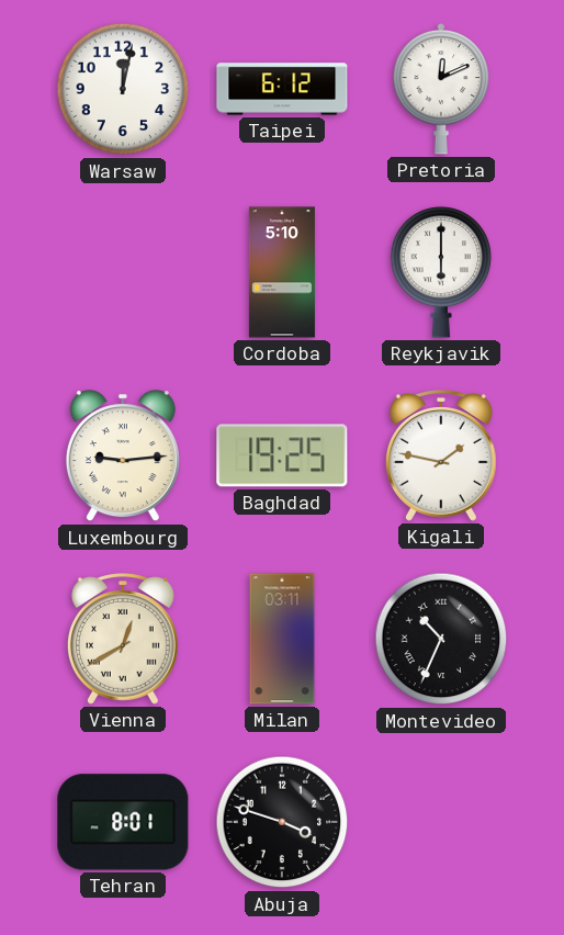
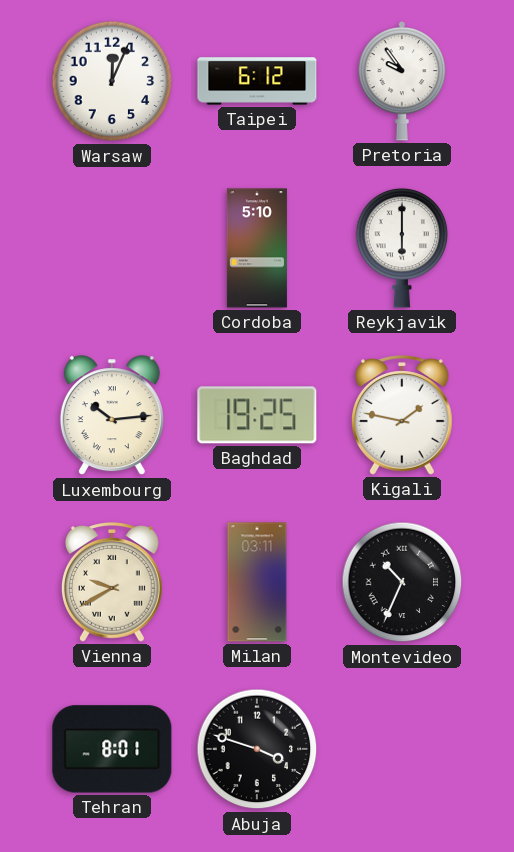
Warsaw: 12:02 -> 12:04
Pretoria: 12:11 -> 9:54
Luxembourg: 9:14 -> 10:14
Vienna: 12:40 -> 9:40
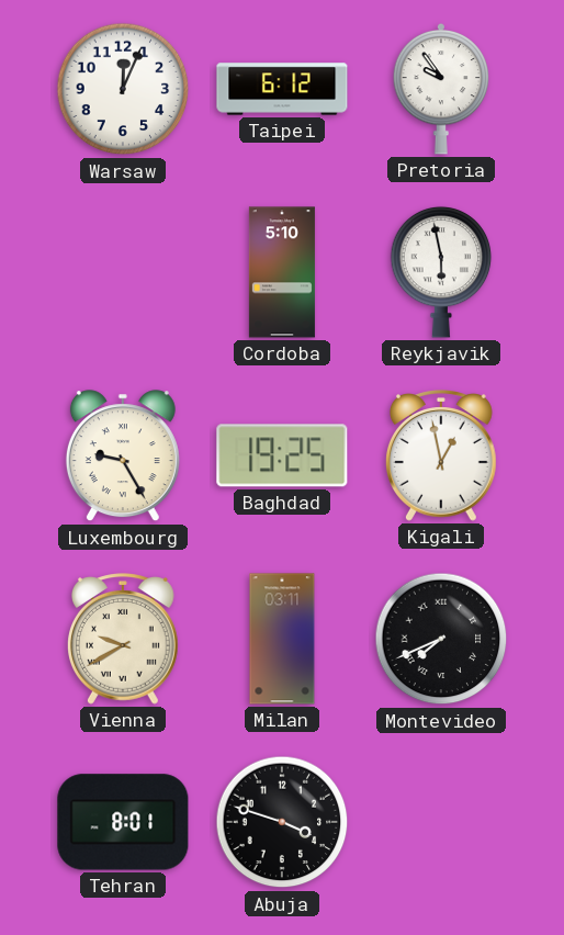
Reykjavik: 6:00 -> 5:58
Luxembourg: 10:14 -> 9:25
Kigali: 1:47 -> 12:58
Montevideo: 10:34 -> 7:41
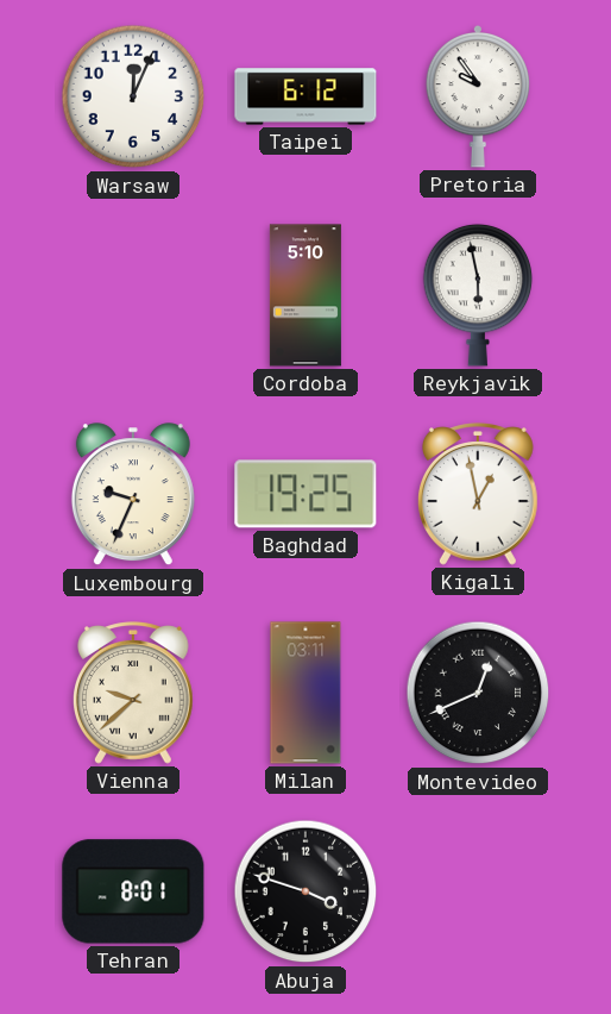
Luxembourg: 9:25 -> 9:34
Vienna: 9:40 -> 9:38
Montevideo: 7:41 -> 12:41
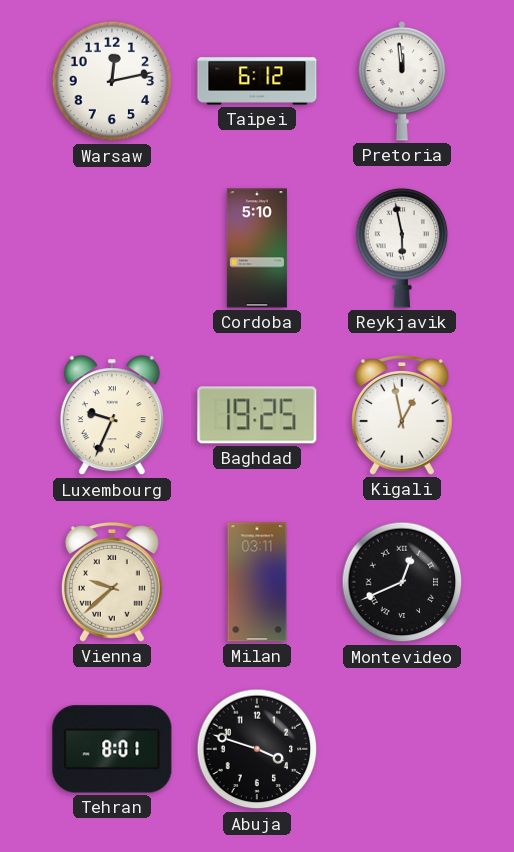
Warsaw: 12:04 -> 12:13
Pretoria: 9:54 -> 11:59
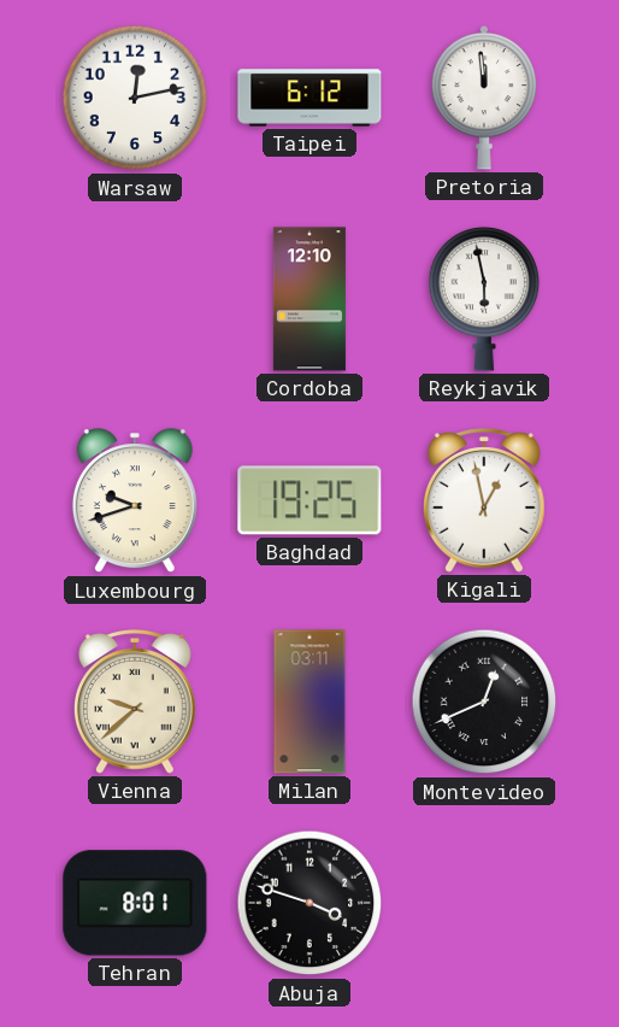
Cordoba: 5:10 -> 12:10
Luxembourg: 9:34 -> 9:42
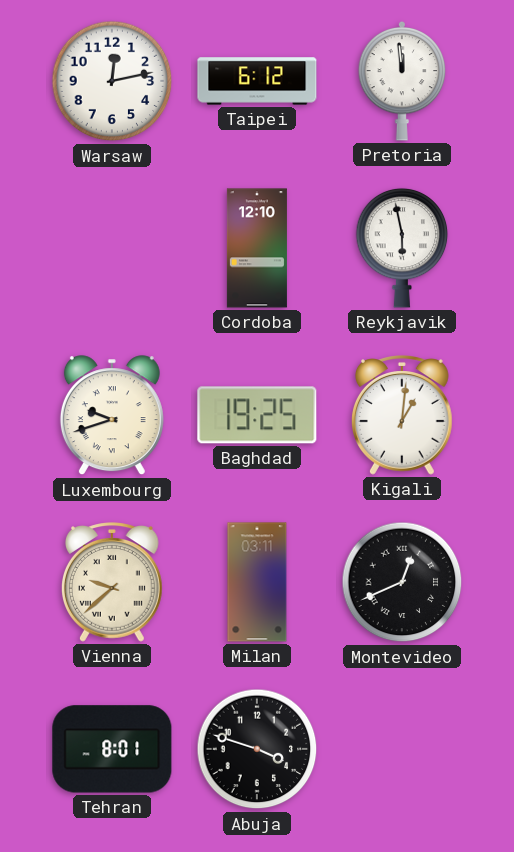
Kigali: 12:58 -> 1:01
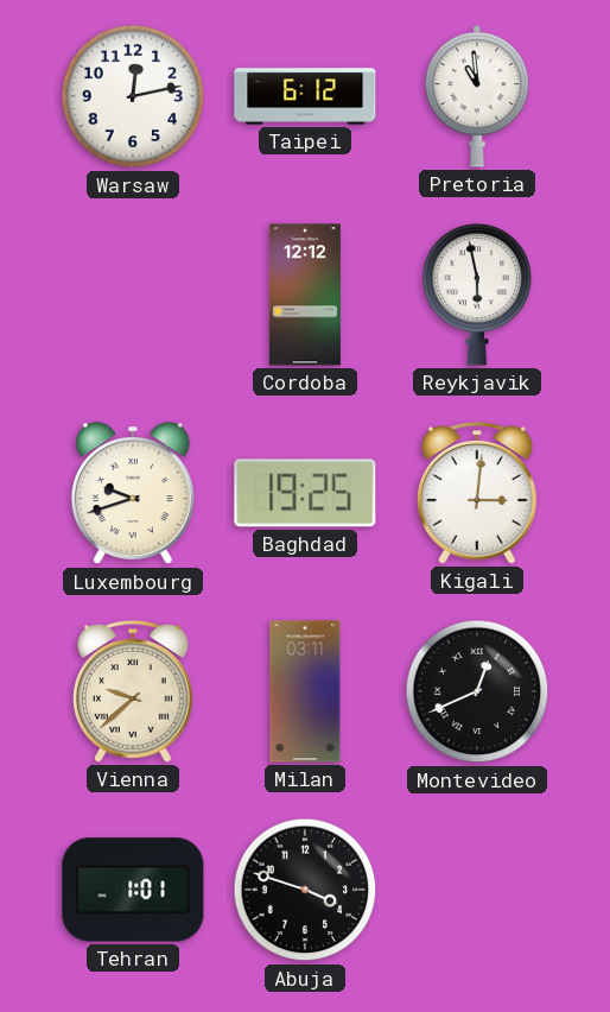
Pretoria: 11:59 -> 10:59
Cordoba: 12:10 -> 12:12
Kigali: 1:01 -> 3:01
Tehran: 8:01 -> 1:01
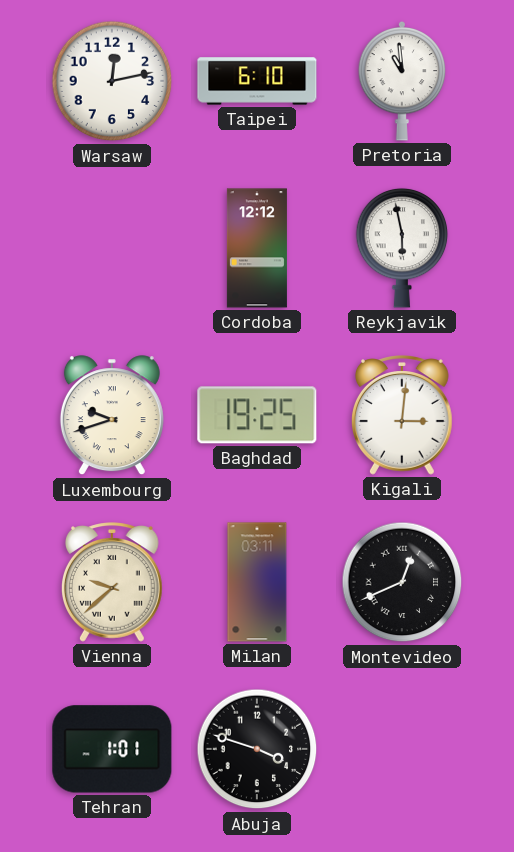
Taipei: 6:12 -> 6:10
